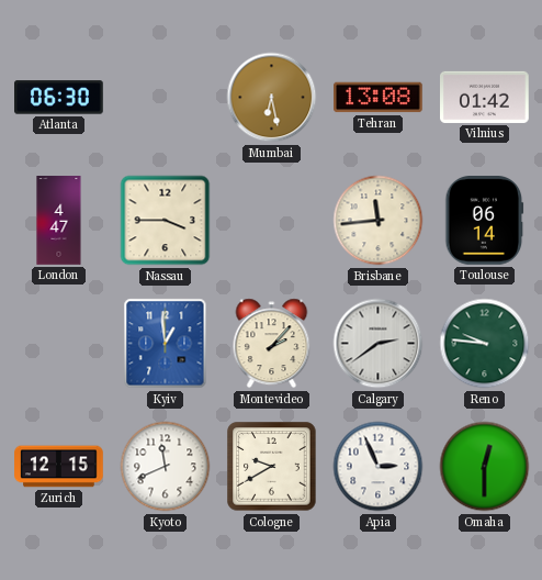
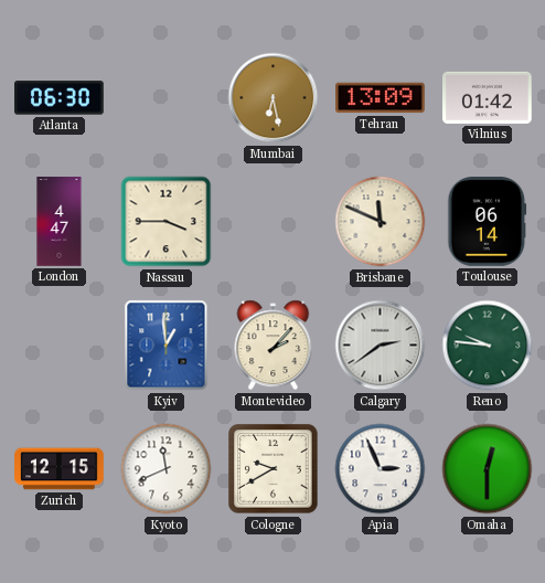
Tehran: 13:08 -> 13:09
Brisbane: 11:44 -> 11:49
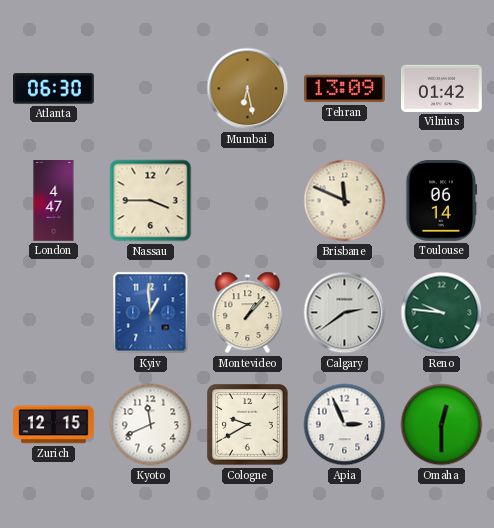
Montevideo: 2:07 -> 1:07
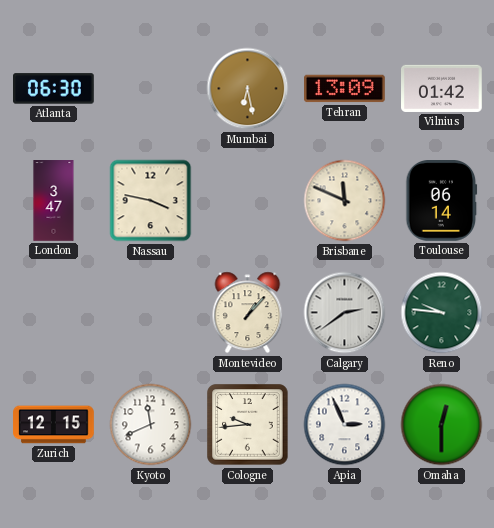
London: 4:47 -> 3:47
Nassau: 3:45 -> 3:47
Kyiv: 12:59 -> none
Cologne: 9:40 -> 9:44
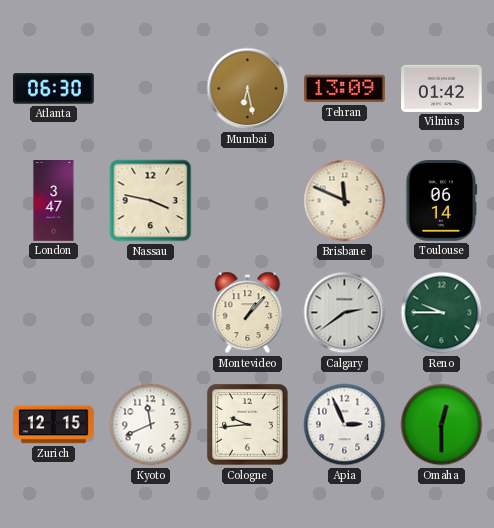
Reno: 9:46 -> 9:45
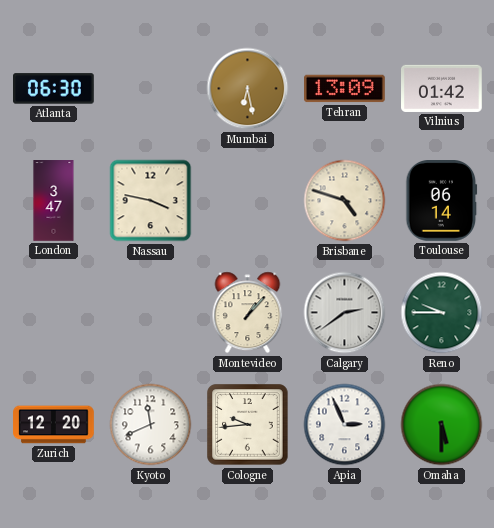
Brisbane: 11:49 -> 4:48
Zurich: 12:15 -> 12:20
Omaha: 12:30 -> 5:30
